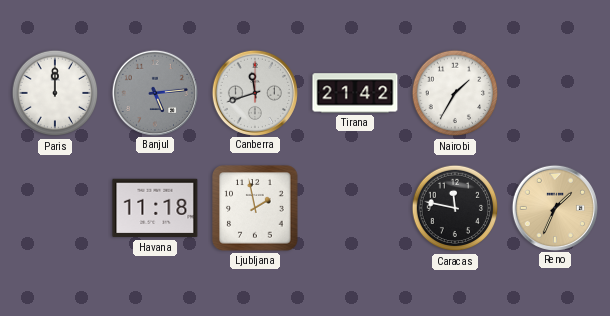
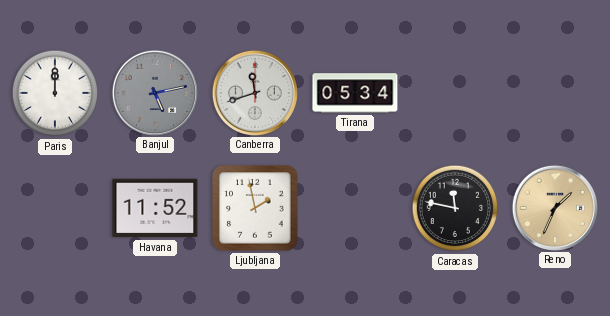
Banjul: 5:14 -> 5:13
Tirana: 21:42 -> 05:34
Nairobi: 1:35 -> none
Havana: 11:18 -> 11:52
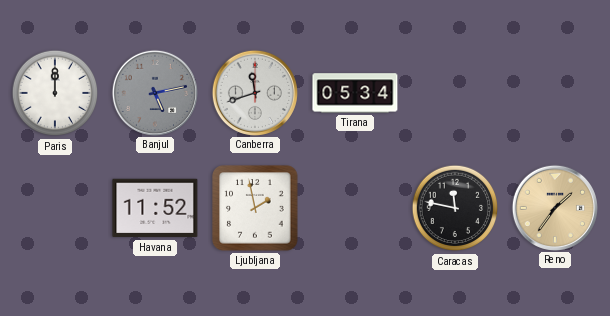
Reno: 1:34 -> 1:36
